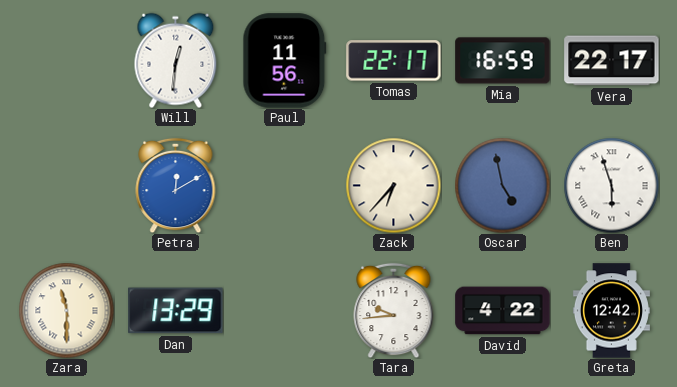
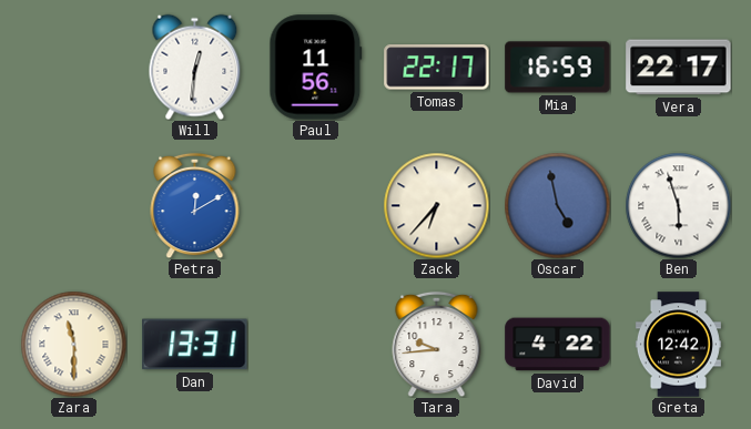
Dan: 13:29 -> 13:31
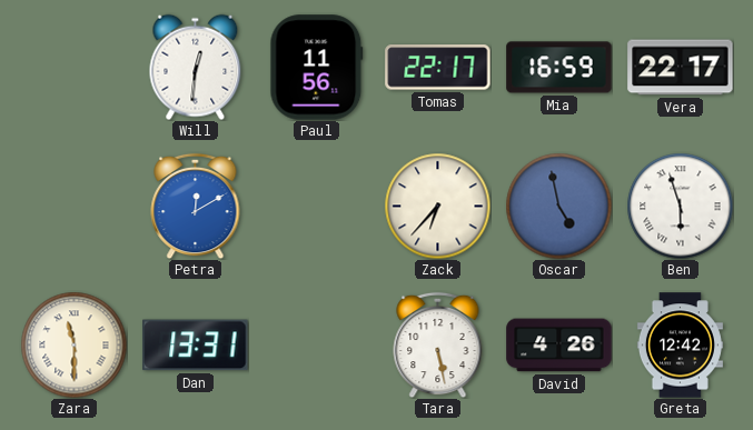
Tara: 9:44 -> 5:28
David: 4:22 -> 4:26
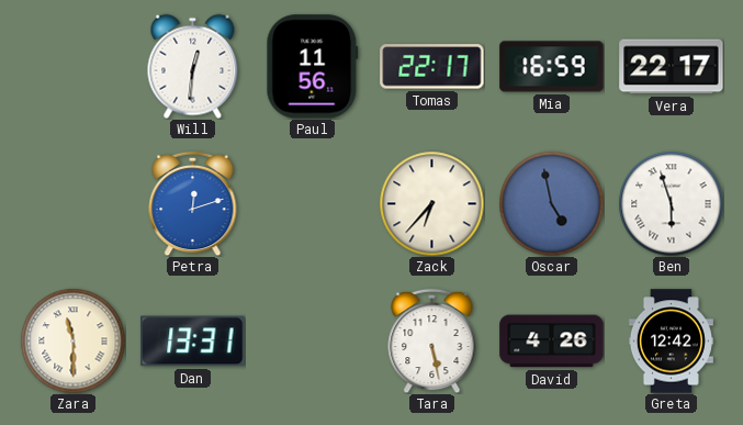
Petra: 12:10 -> 12:12
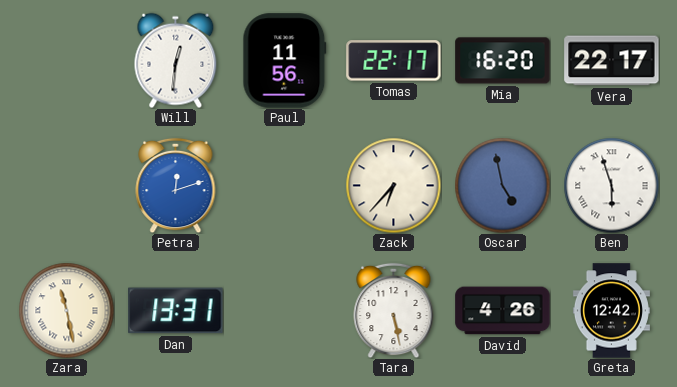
Mia: 16:59 -> 16:20
Zara: 11:30 -> 11:28
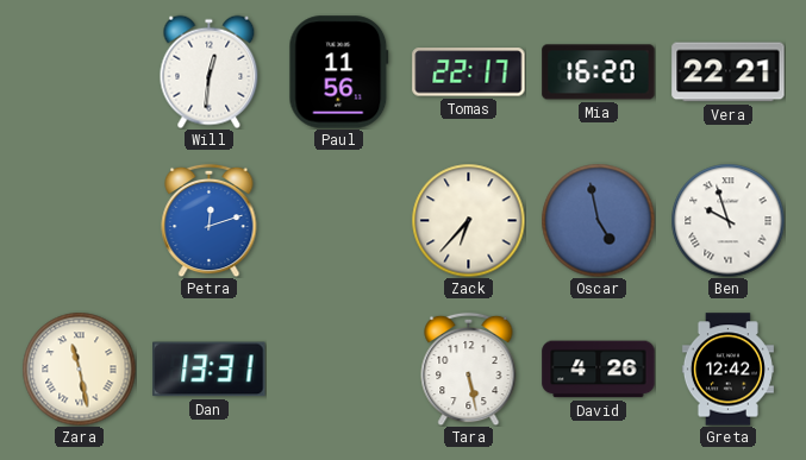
Vera: 22:17 -> 22:21
Ben: 5:57 -> 9:57
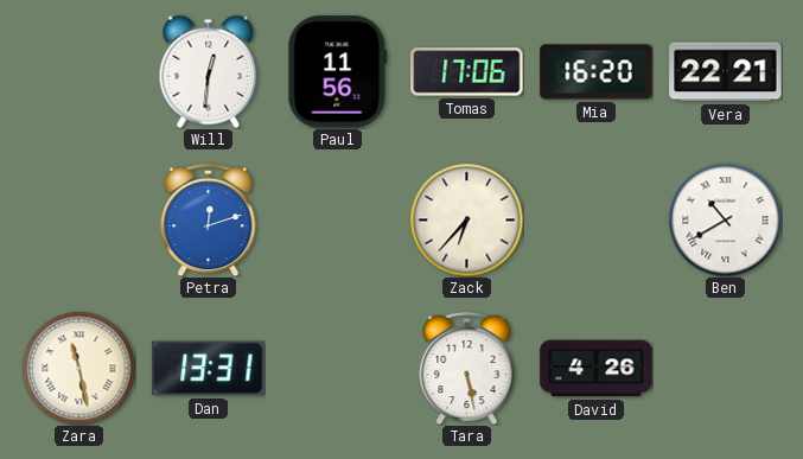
Tomas: 22:17 -> 17:06
Oscar: 4:58 -> none
Ben: 9:57 -> 10:40
Greta: 12:42 -> none
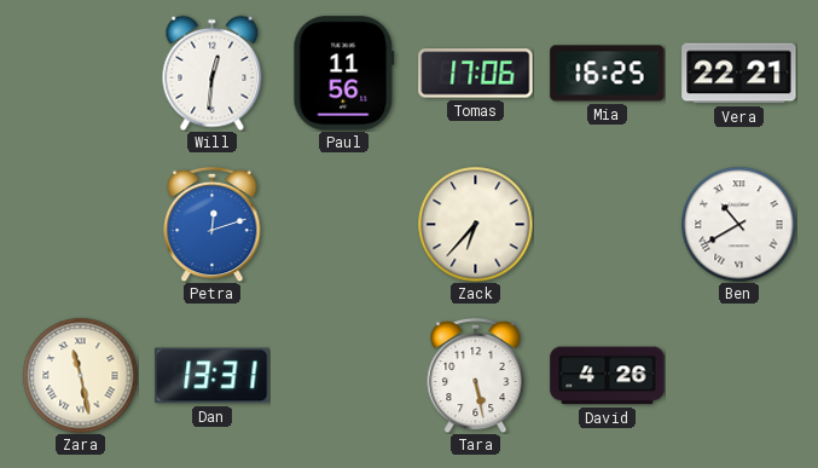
Mia: 16:20 -> 16:25
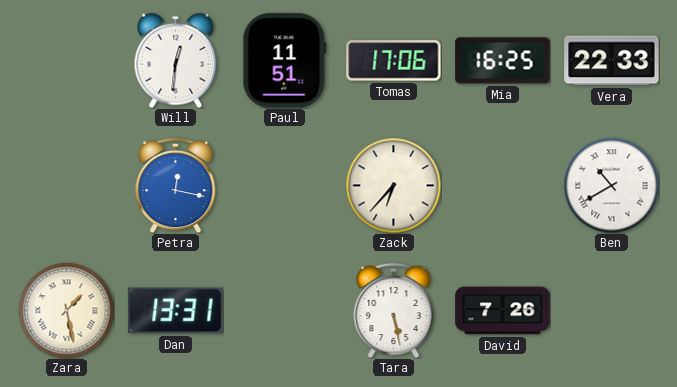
Paul: 11:56 -> 11:51
Vera: 22:21 -> 22:33
Petra: 12:12 -> 12:17
Zara: 11:28 -> 1:28
David: 4:26 -> 7:26
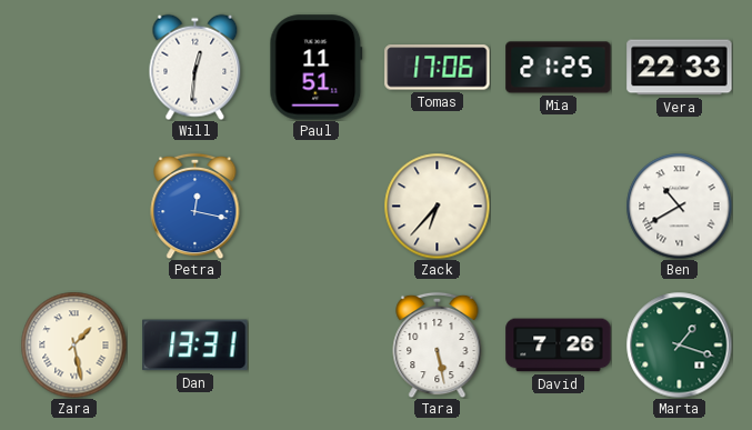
Mia: 16:25 -> 21:25
Marta: none -> 1:18
